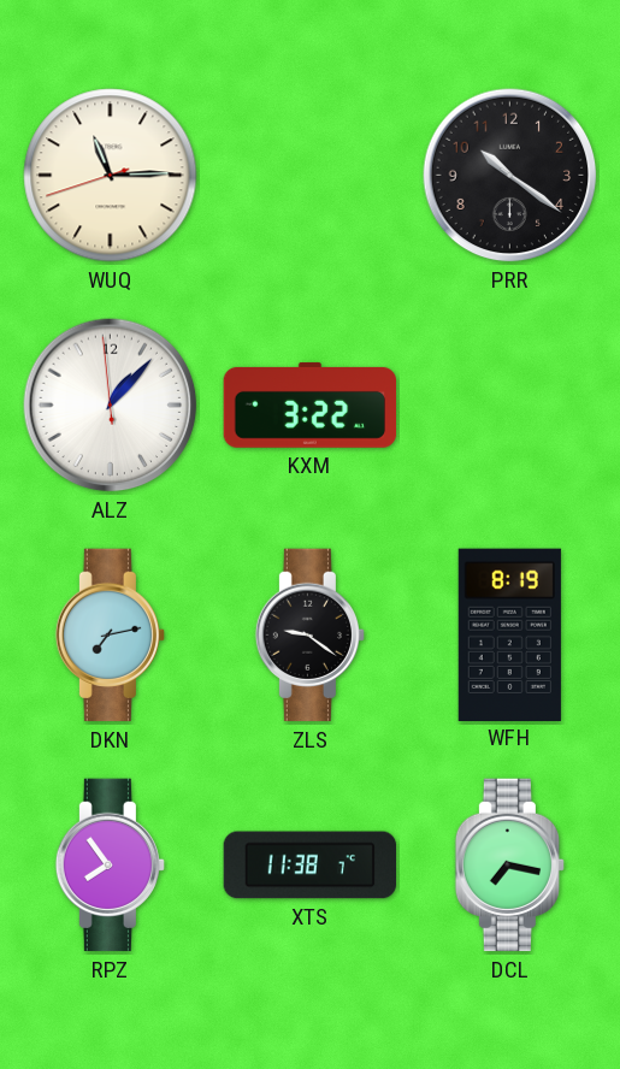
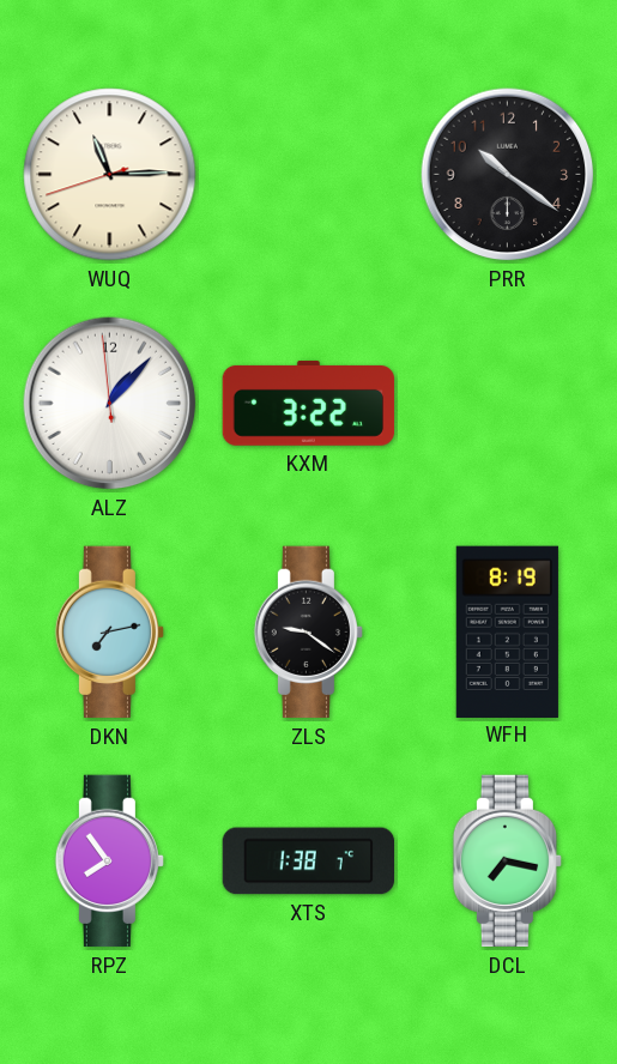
XTS: 11:38 -> 1:38
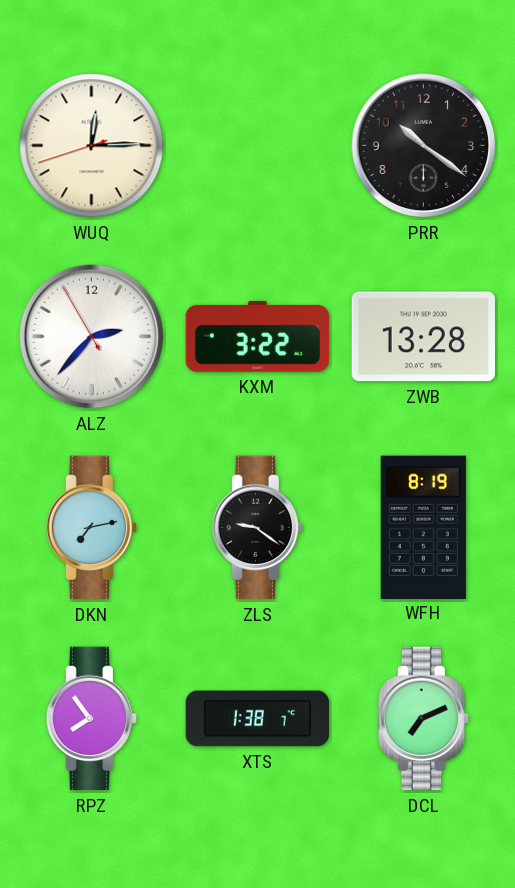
WUQ: 11:14 -> 12:14
ALZ: 1:06 -> 2:36
ZWB: none -> 13:28
DCL: 7:17 -> 7:11
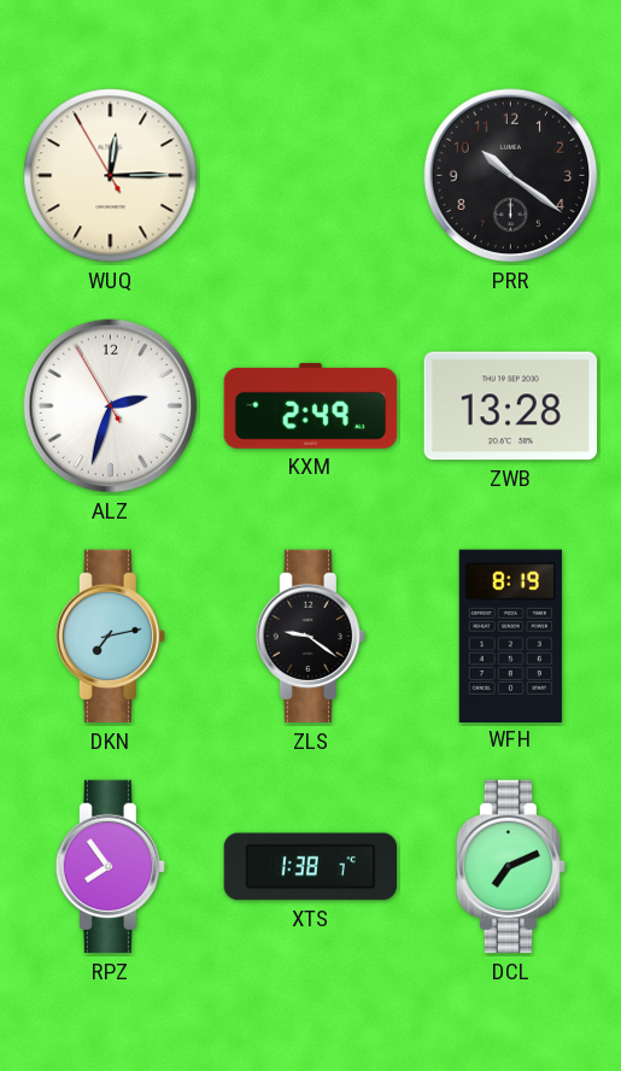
WUQ: 12:14:42 -> 12:14:55
ALZ: 2:36 -> 2:32
KXM: 3:22 -> 2:49
